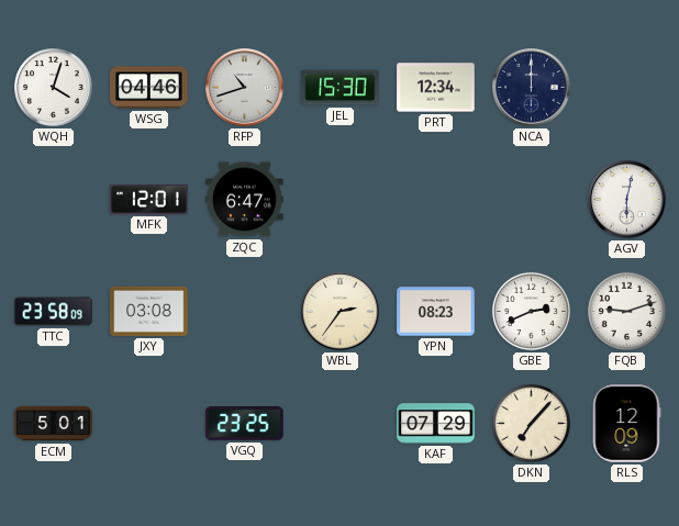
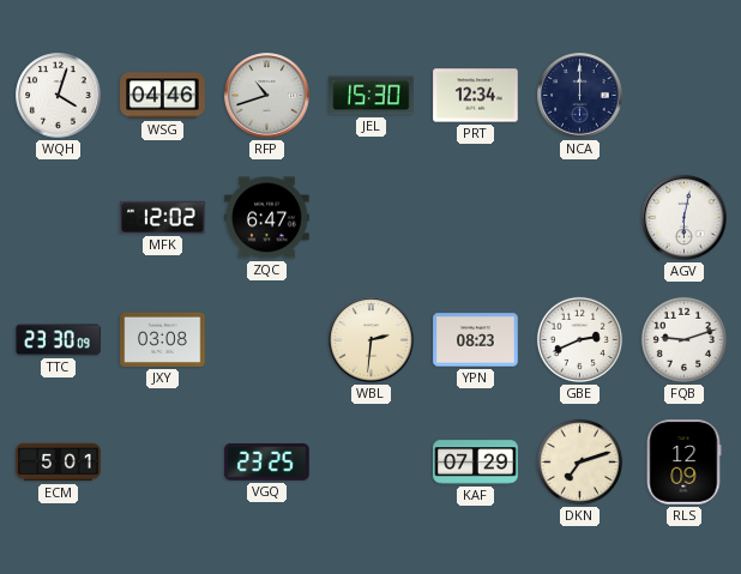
MFK: 12:01 -> 12:02
TTC: 23:58 -> 23:30
WBL: 2:36 -> 2:31
DKN: 7:07 -> 7:12
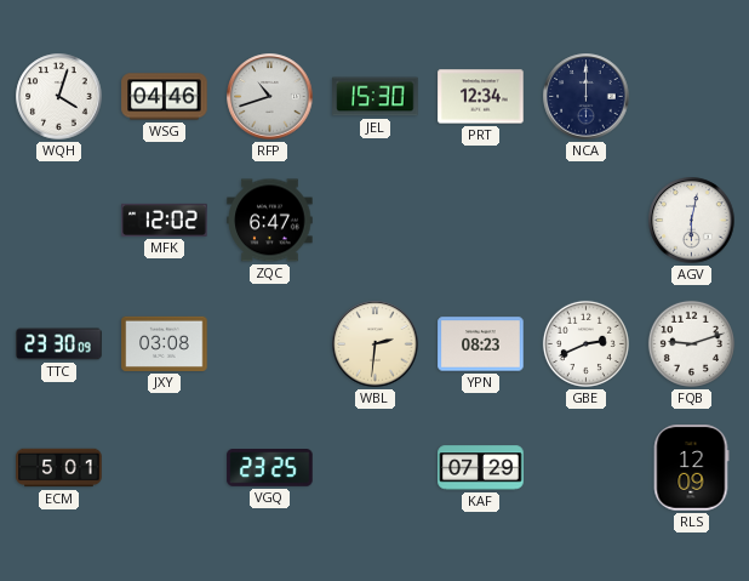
DKN: 7:12 -> none
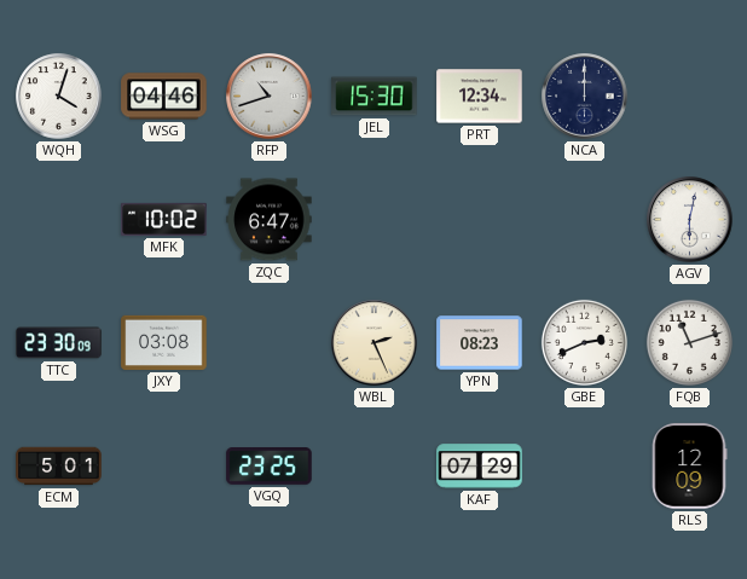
MFK: 12:02 -> 10:02
WBL: 2:31 -> 2:26
FQB: 9:12 -> 11:12
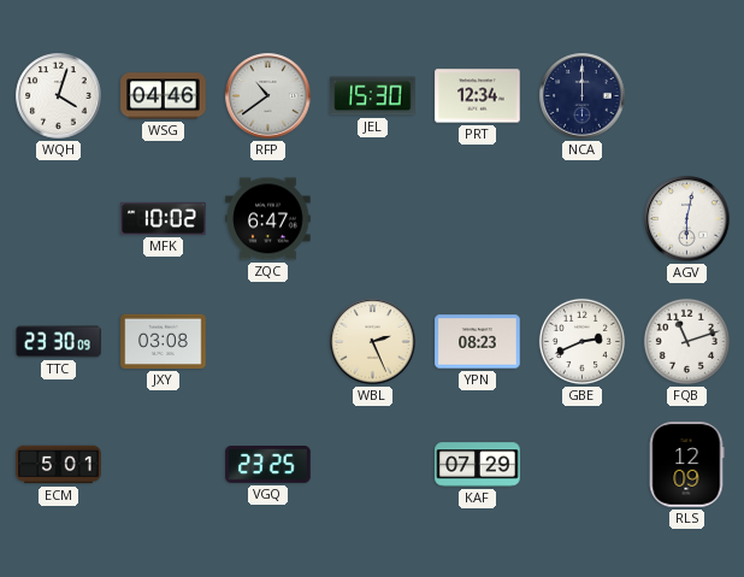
RFP: 10:42 -> 10:39
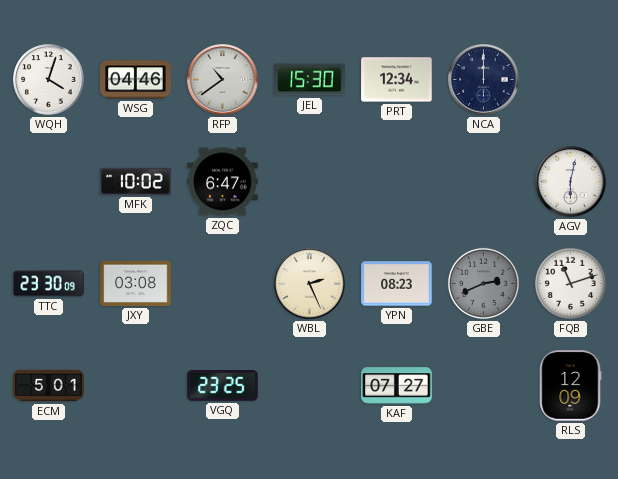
GBE dial: white -> grey
KAF: 07:29 -> 07:27
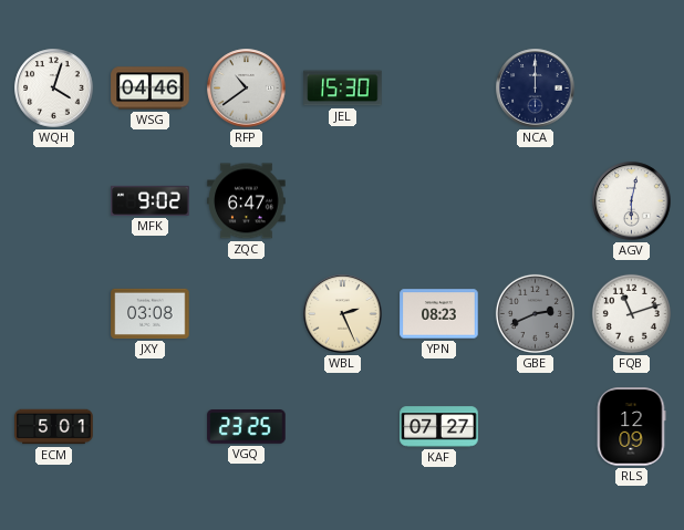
PRT: 12:34 -> none
MFK: 10:02 -> 9:02
TTC: 23:30 -> none
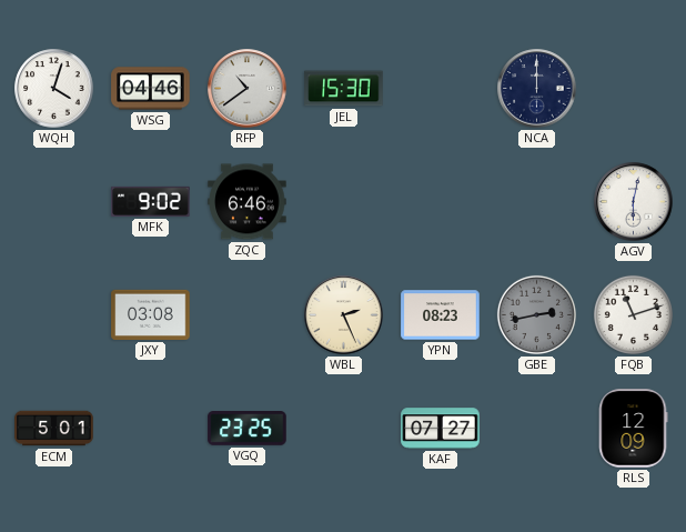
ZQC: 6:47 -> 6:46
GBE: 2:41 -> 2:43
